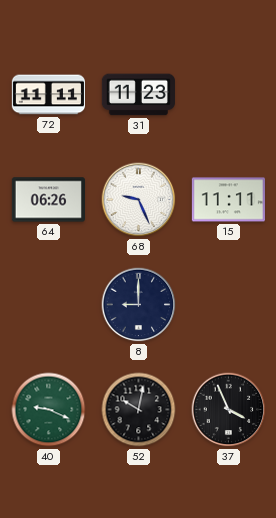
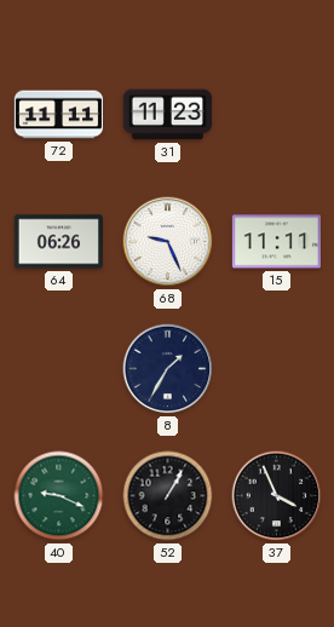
8: 9:00 -> 1:35
52: 10:02 -> 1:05
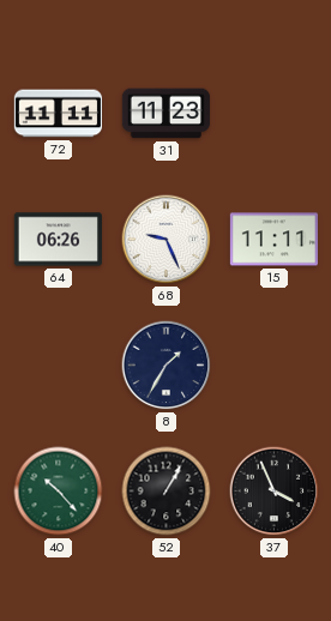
40: 9:19 -> 10:23
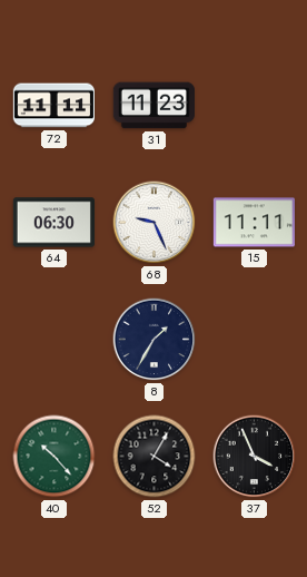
64: 06:26 -> 06:30
52: 1:05 -> 4:05
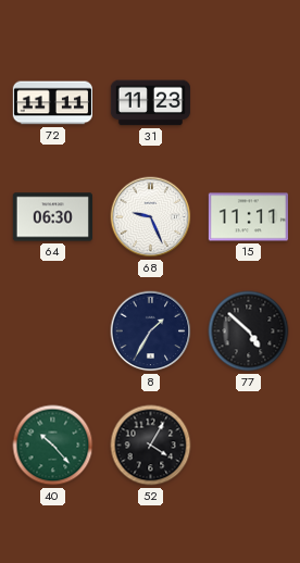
77: none -> 4:52
37: 3:56 -> none
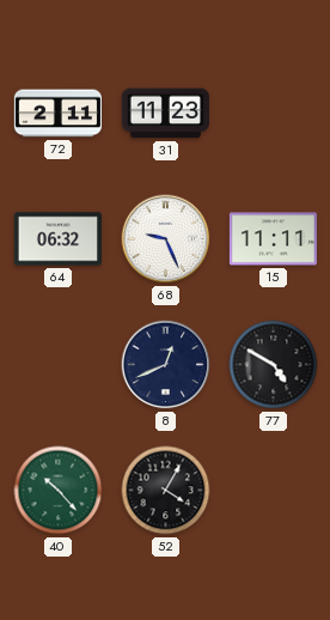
72: 11:11 -> 2:11
64: 06:30 -> 06:32
8: 1:35 -> 12:41
77: 4:52 -> 4:50
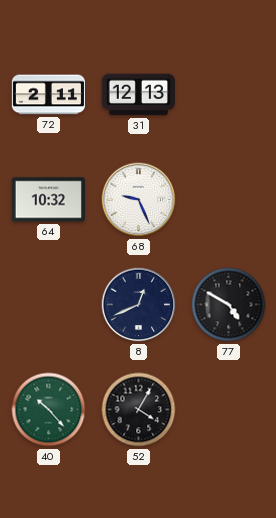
31: 11:23 -> 12:13
64: 06:32 -> 10:32
15: 11:11 -> none
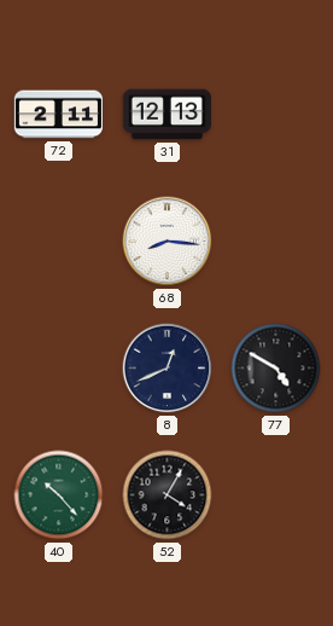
64: 10:32 -> none
68: 9:26 -> 8:16
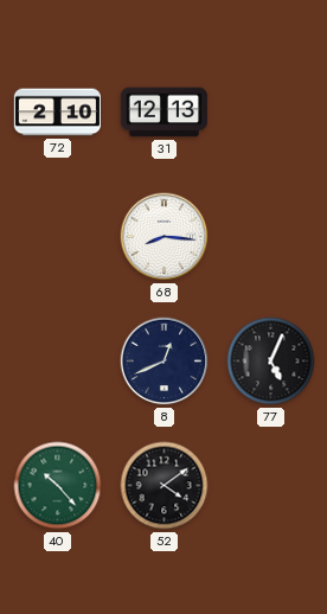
72: 2:11 -> 2:10
77: 4:50 -> 5:04
52: 4:05 -> 4:09
